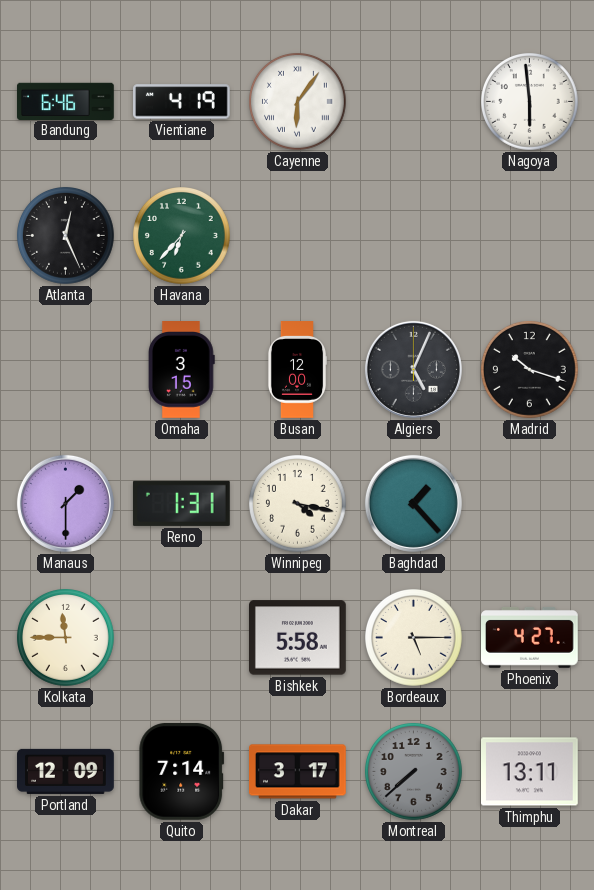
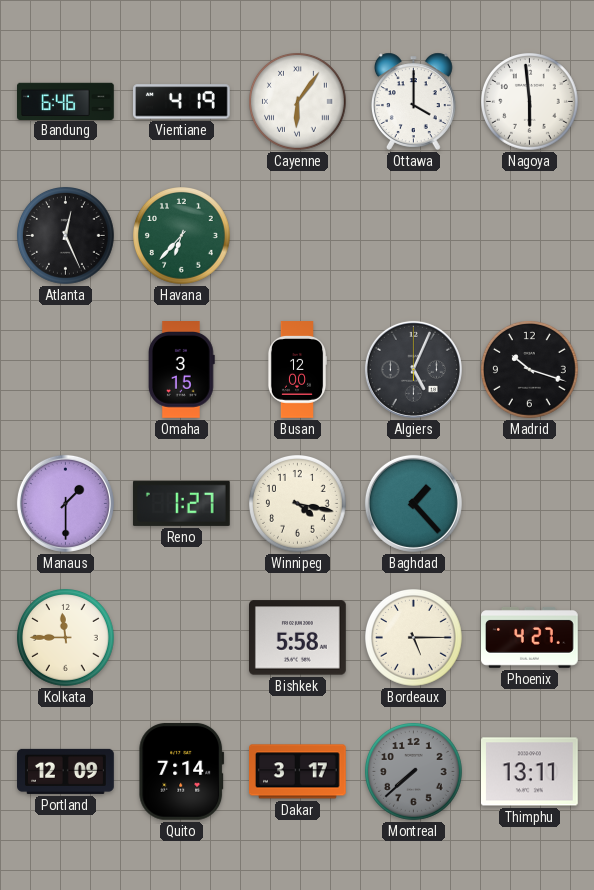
Ottawa: none -> 4:00
Reno: 1:31 -> 1:27
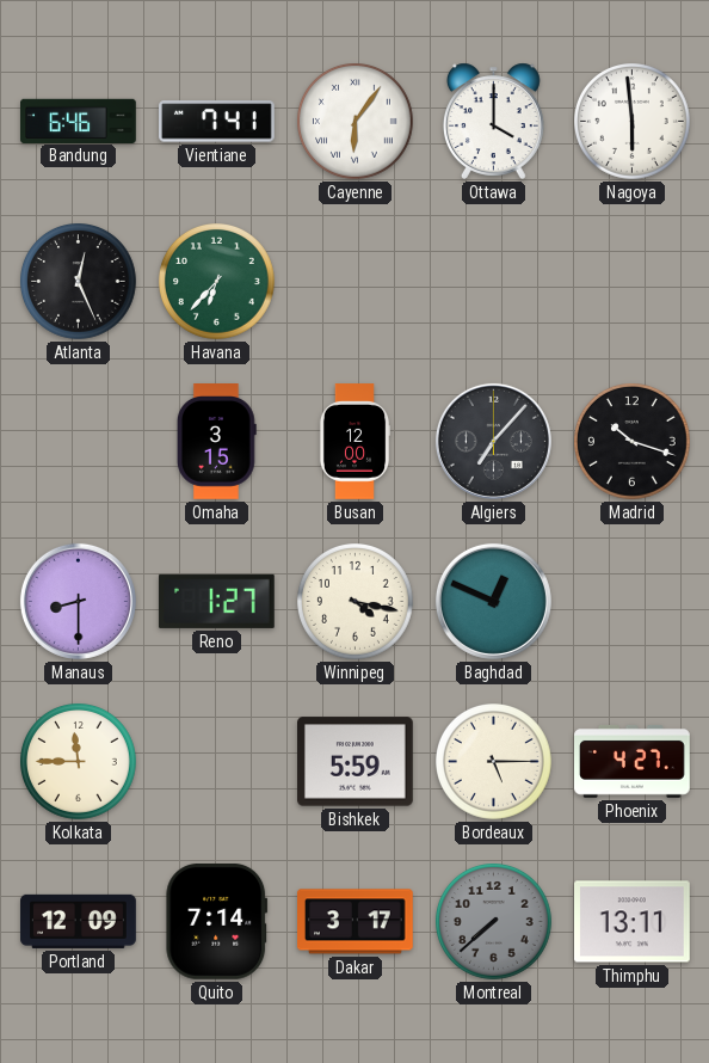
Vientiane: 4:19 -> 7:41
Algiers: 5:04 -> 7:07
Manaus: 1:30 -> 8:30
Baghdad: 1:23 -> 12:49
Bishkek: 5:58 -> 5:59
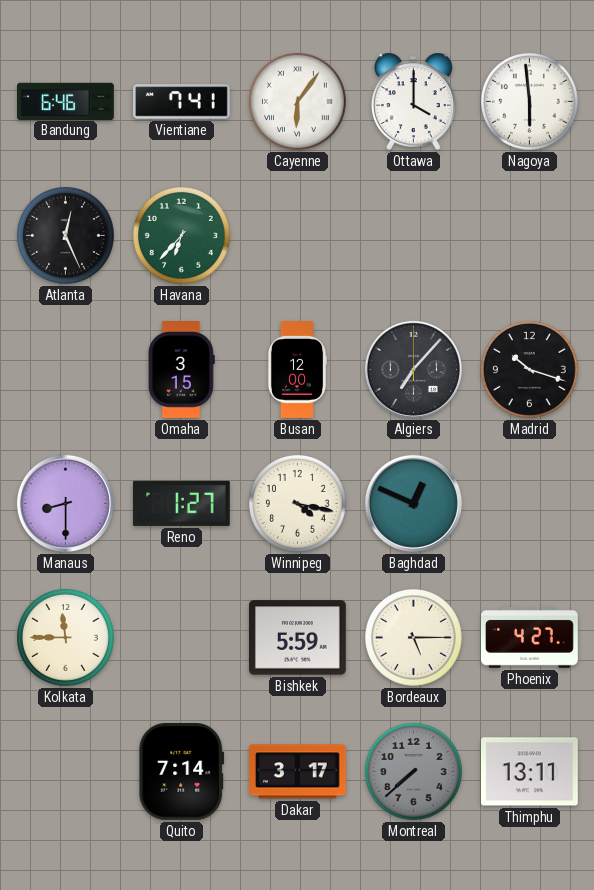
Portland: 12:09 -> none
